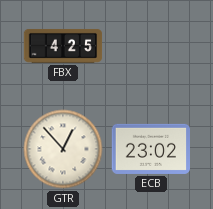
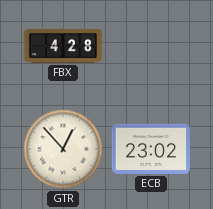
FBX: 4:25 -> 4:28
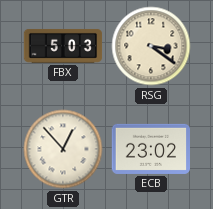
FBX: 4:28 -> 5:03
RSG: none -> 3:21
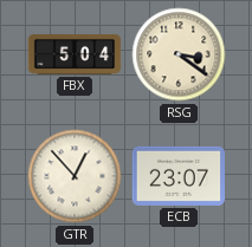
FBX: 5:03 -> 5:04
ECB: 23:02 -> 23:07
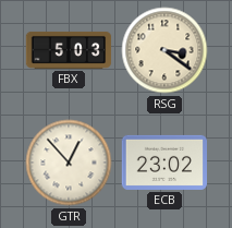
FBX: 5:04 -> 5:03
ECB: 23:07 -> 23:02
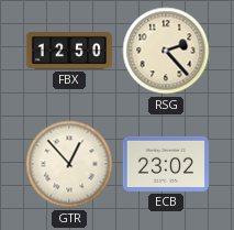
FBX: 5:03 -> 12:50
RSG: 3:21 -> 2:23
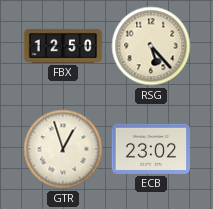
RSG: 2:23 -> 5:23
GTR: 12:53 -> 12:57
